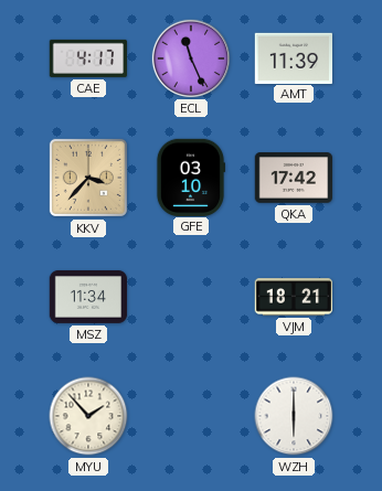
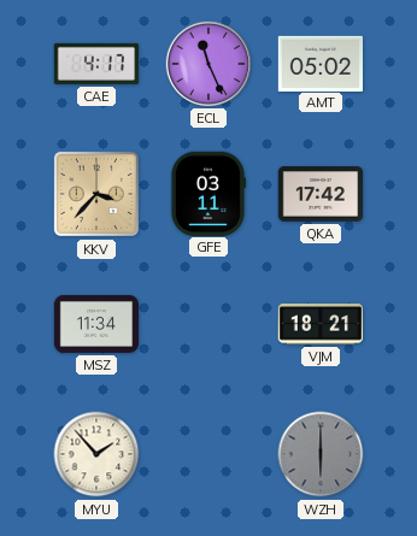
AMT: 11:39 -> 05:02
GFE: 03:10 -> 03:11
WZH dial: white -> grey
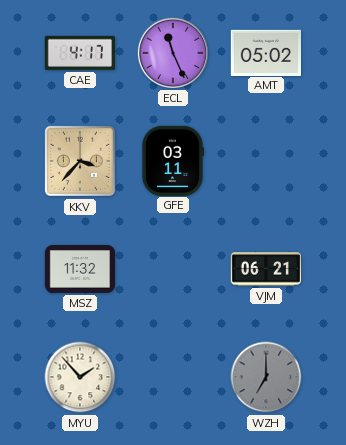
QKA: 17:42 -> none
MSZ: 11:34 -> 11:32
VJM: 18:21 -> 06:21
WZH: 6:00 -> 7:00
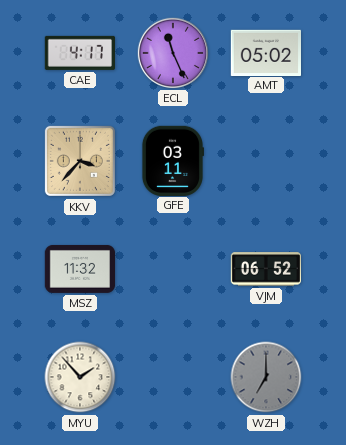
VJM: 06:21 -> 06:52
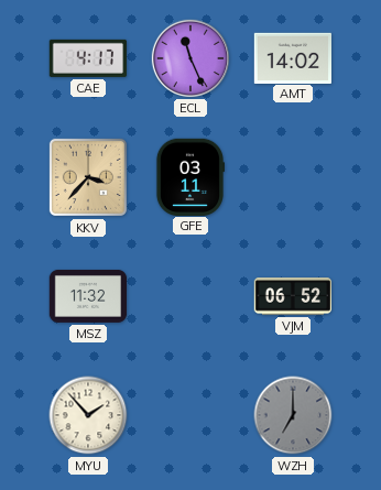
AMT: 05:02 -> 14:02
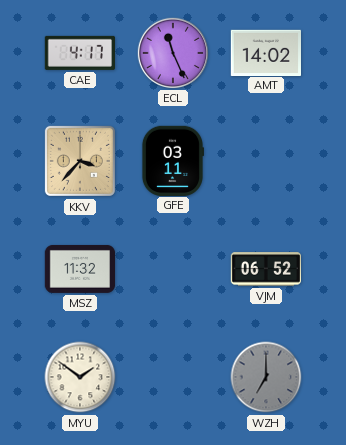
MYU: 1:53 -> 1:51
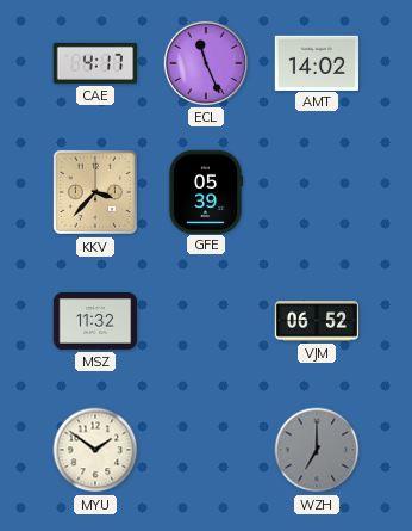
GFE: 03:11 -> 05:39
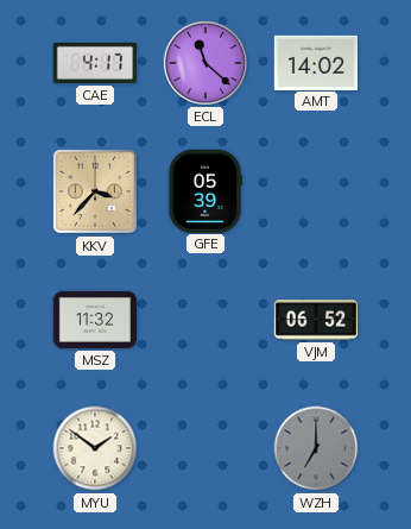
ECL: 11:26 -> 11:22
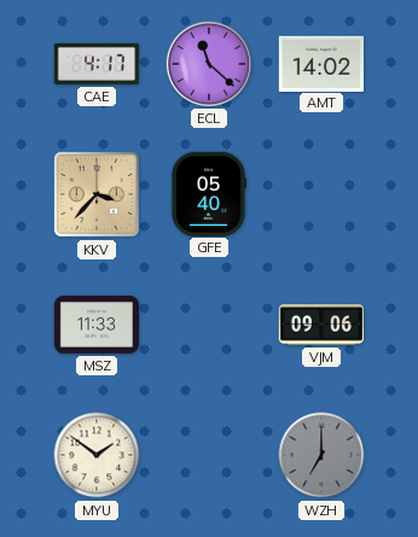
GFE: 05:39 -> 05:40
MSZ: 11:32 -> 11:33
VJM: 06:52 -> 09:06
